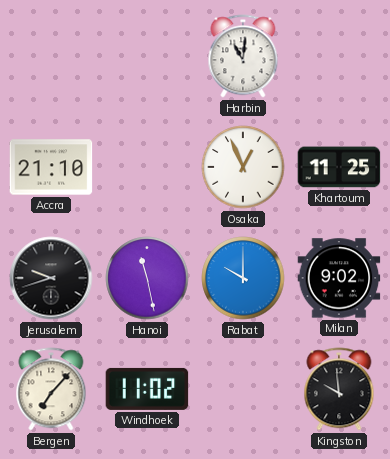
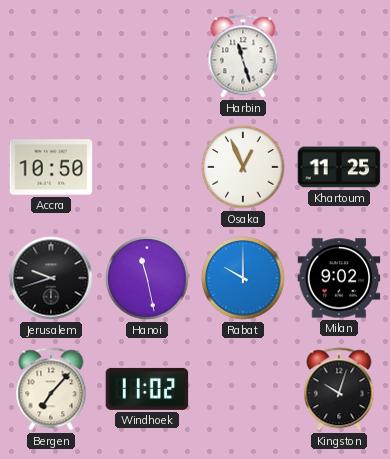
Harbin: 11:01 -> 11:27
Accra: 21:10 -> 10:50
Kingston: 9:59 -> 10:03
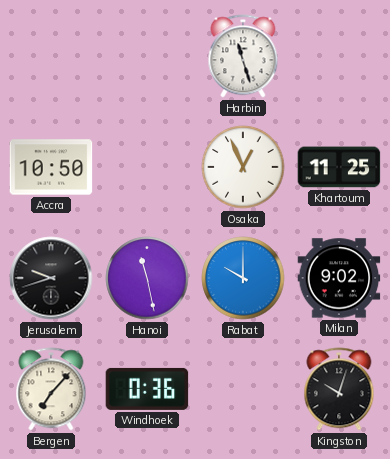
Windhoek: 11:02 -> 0:36
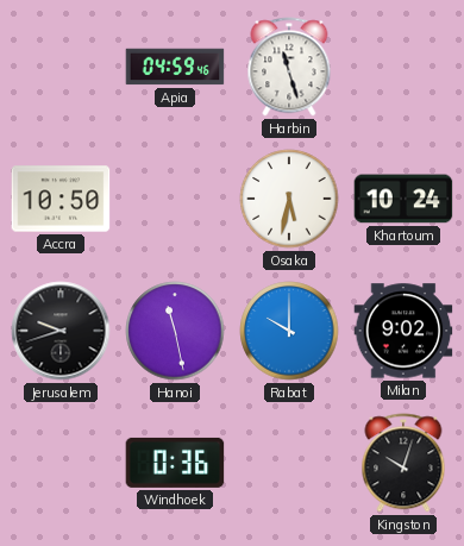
Apia: none -> 04:59
Osaka: 12:56 -> 5:32
Khartoum: 11:25 -> 10:24
Bergen: 7:07 -> none
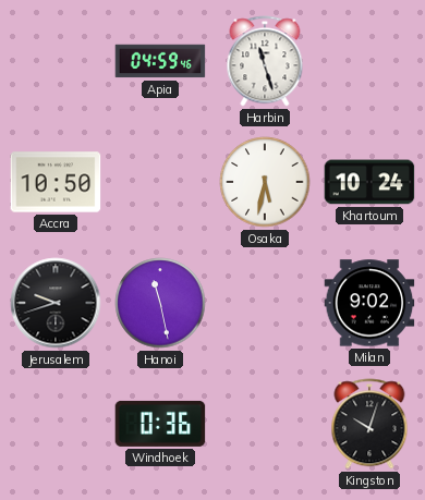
Rabat: 10:00 -> none
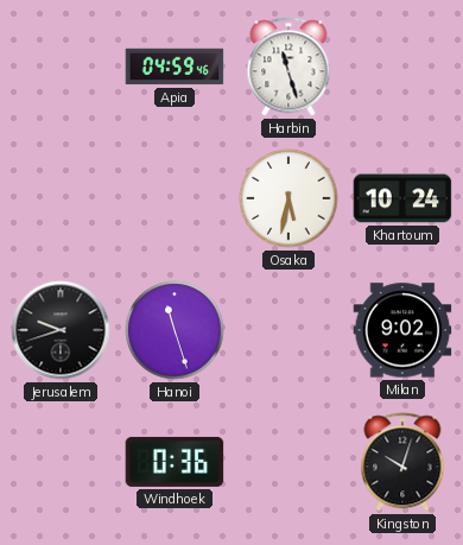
Accra: 10:50 -> none
Hanoi: 11:28 -> 11:27
